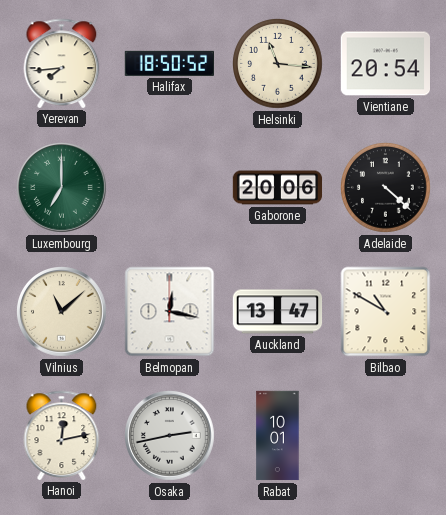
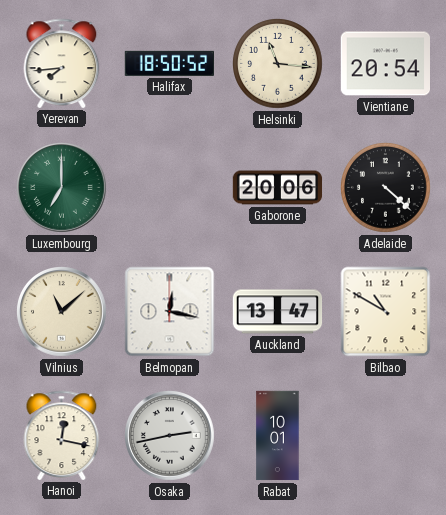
Hanoi: 12:13 -> 12:17
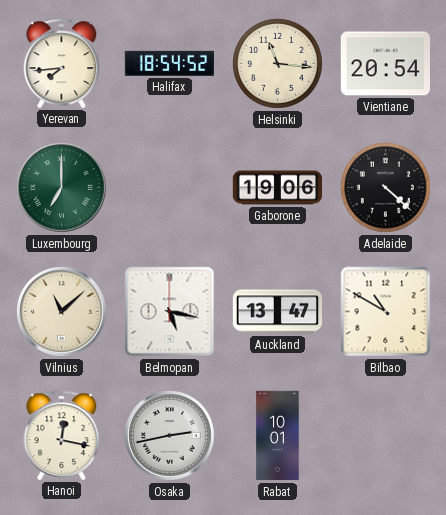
Halifax: 18:50 -> 18:54
Gaborone: 20:06 -> 19:06
Belmopan: 12:17 -> 5:17
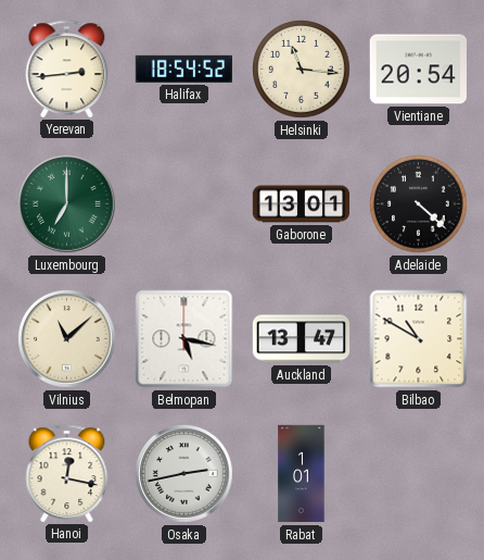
Yerevan: 7:44 -> 2:44
Gaborone: 19:06 -> 13:01
Rabat: 10:01 -> 1:01
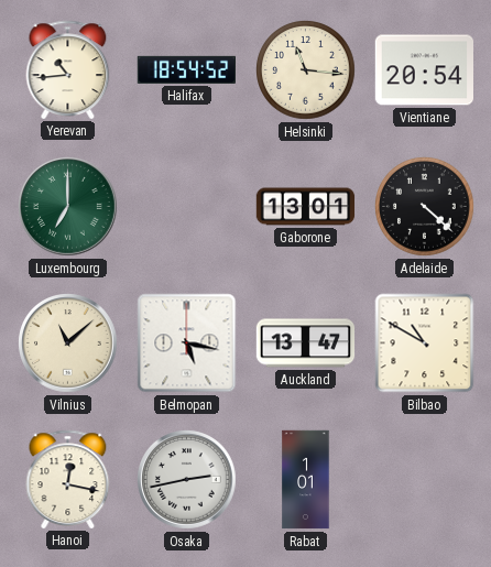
Yerevan: 2:44 -> 10:44
